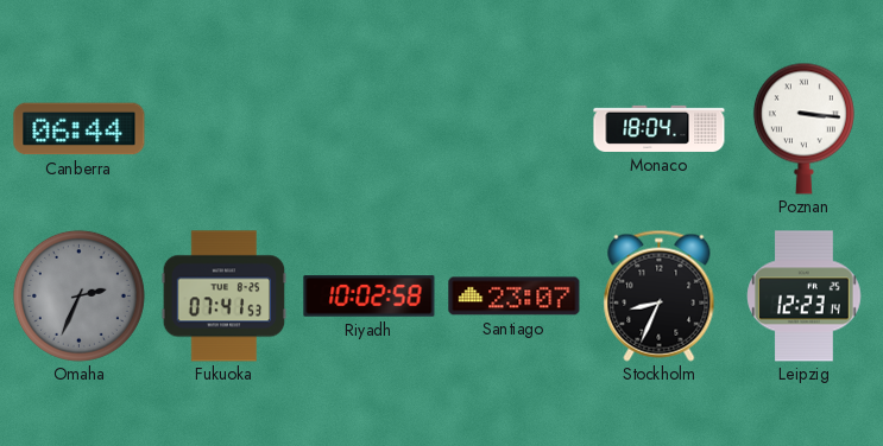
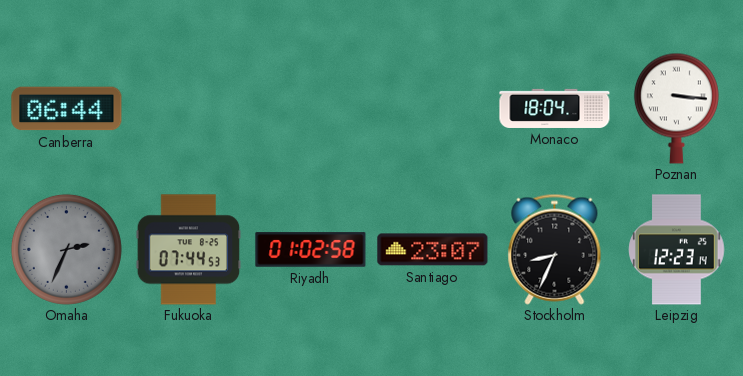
Fukuoka: 07:41 -> 07:44
Riyadh: 10:02 -> 01:02
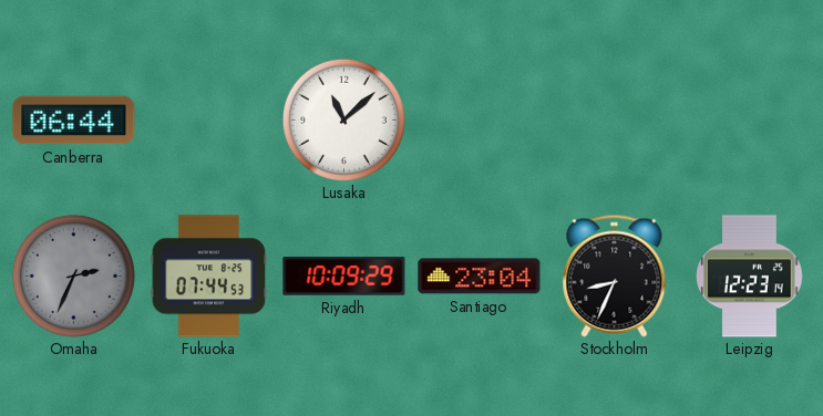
Lusaka: none -> 11:08
Monaco: 18:04 -> none
Poznan: 3:16 -> none
Riyadh: 01:02 -> 10:09
Santiago: 23:07 -> 23:04
